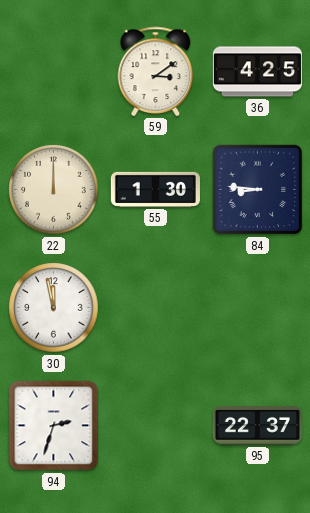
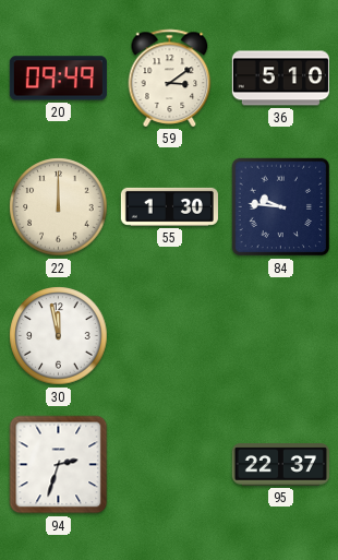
20: none -> 09:49
36: 4:25 -> 5:10
84: 8:46 -> 9:46
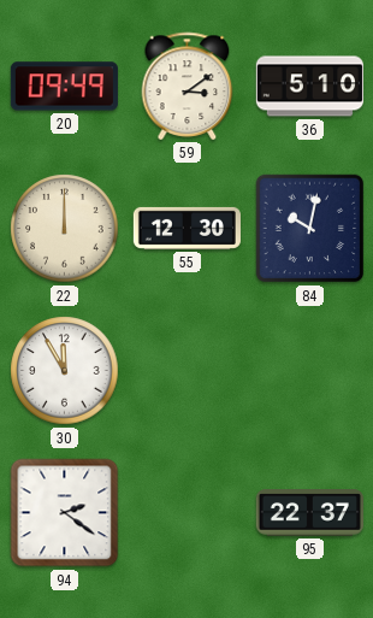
55: 1:30 -> 12:30
84: 9:46 -> 10:02
30: 11:58 -> 11:55
94: 2:33 -> 2:21
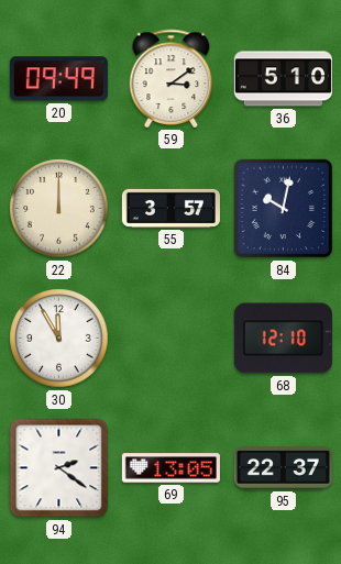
55: 12:30 -> 3:57
68: none -> 12:10
69: none -> 13:05
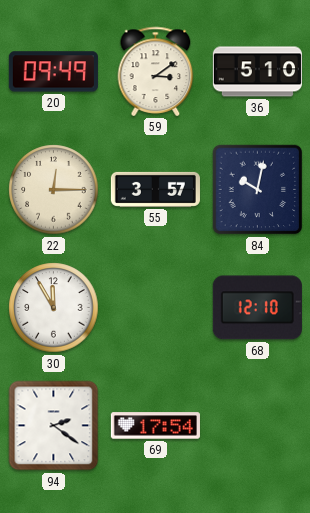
22: 12:00 -> 12:15
69: 13:05 -> 17:54
95: 22:37 -> none
